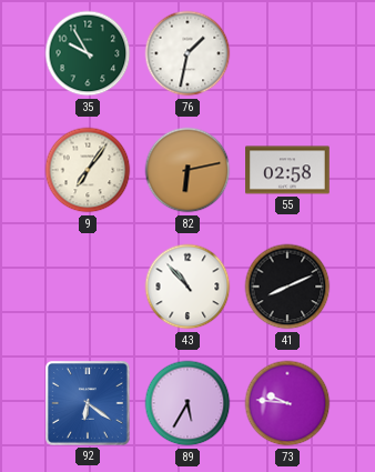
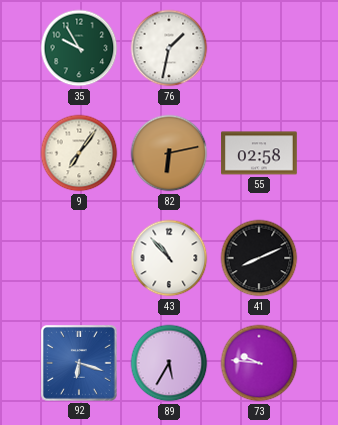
92: 6:21 -> 6:18
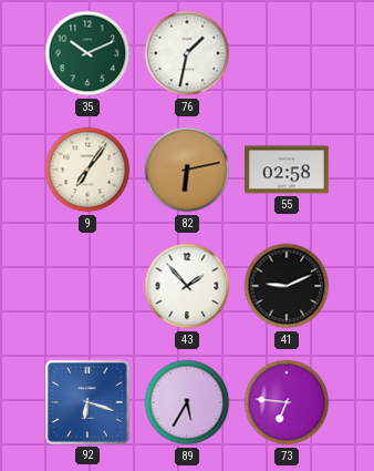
35: 9:55 -> 10:11
43: 10:53 -> 1:53
41: 8:11 -> 9:11
73: 9:46 -> 6:46
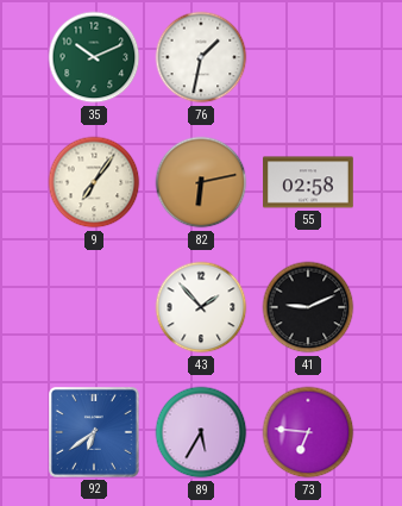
92: 6:18 -> 6:39
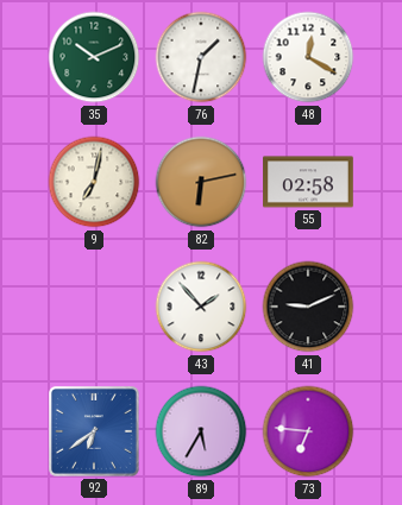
48: none -> 12:20
9: 7:06 -> 7:02
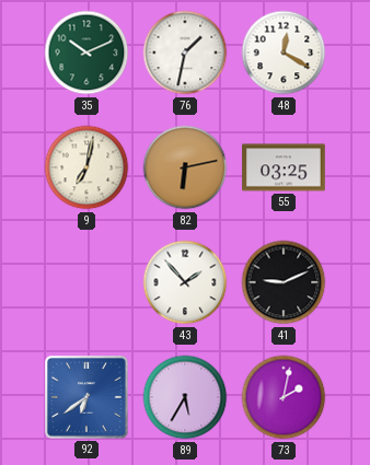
55: 02:58 -> 03:25
73: 6:46 -> 2:02
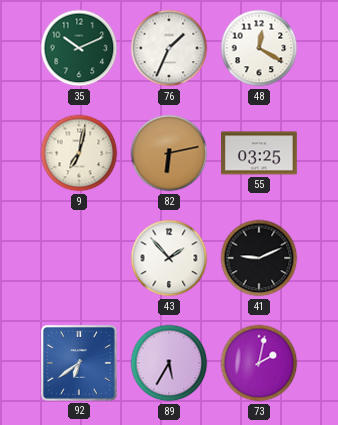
76: 1:32 -> 1:34
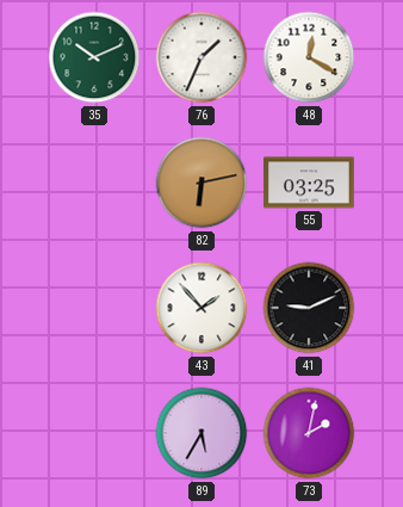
9: 7:02 -> none
92: 6:39 -> none
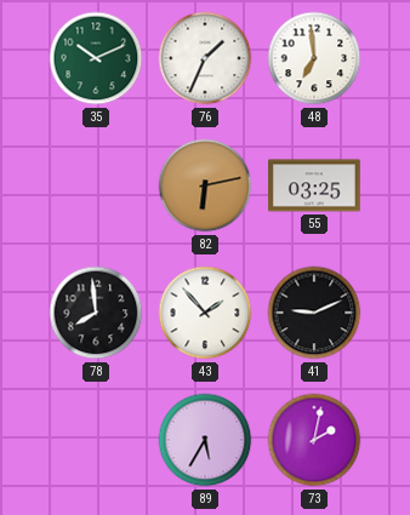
48: 12:20 -> 6:59
78: none -> 7:59
